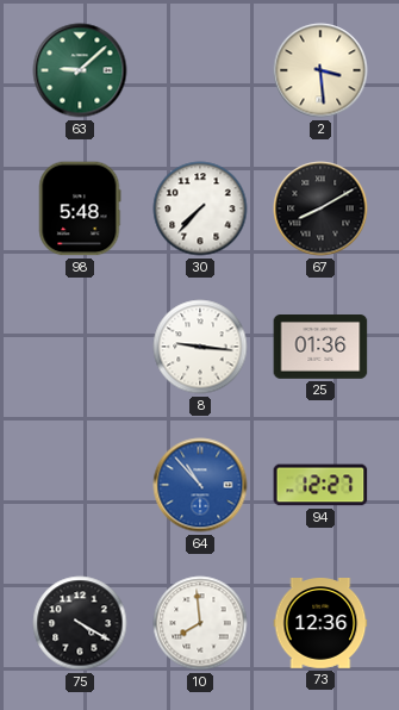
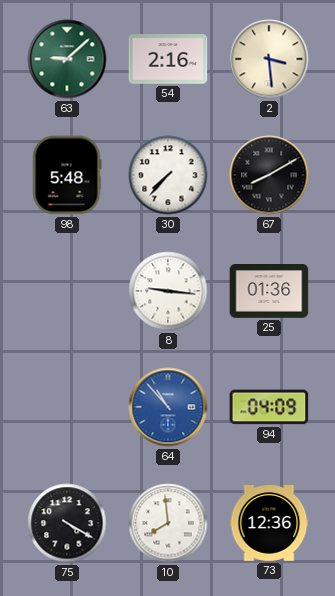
54: none -> 2:16
94: 12:27 -> 04:09
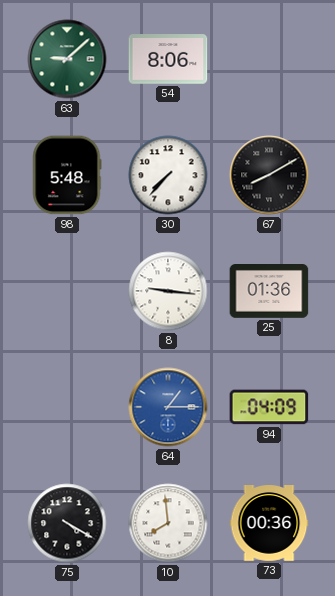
54: 2:16 -> 8:06
2: 3:29 -> none
64: 10:53 -> 1:15
73: 12:36 -> 00:36
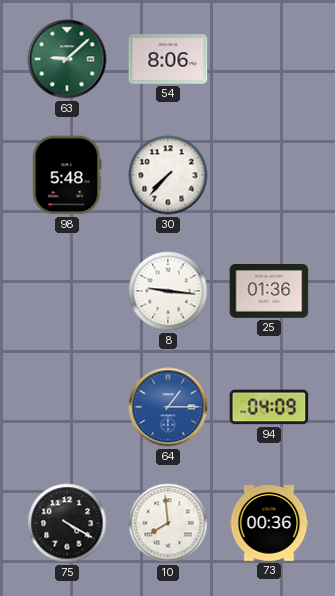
67: 8:10 -> none
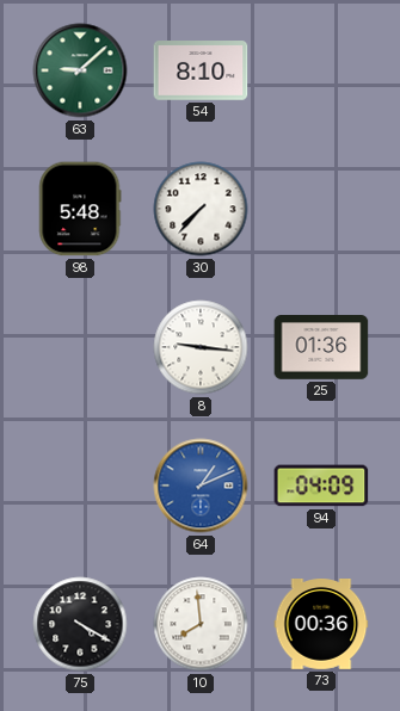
54: 8:06 -> 8:10
64: 1:15 -> 1:11
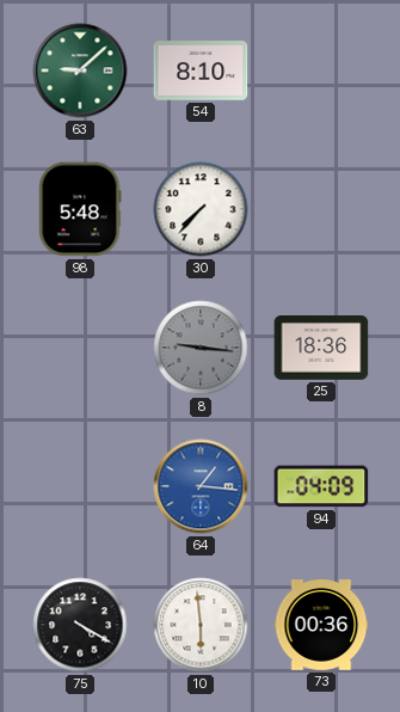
8 dial: white -> grey
25: 01:36 -> 18:36
64: 1:11 -> 1:16
10: 7:59 -> 5:59
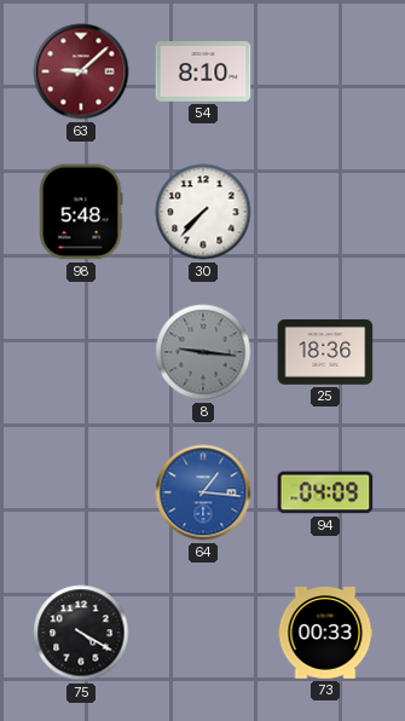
63 dial: green -> burgundy
10: 5:59 -> none
73: 00:36 -> 00:33
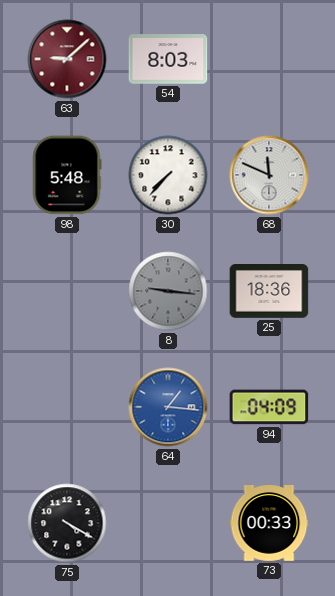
54: 8:10 -> 8:03
68: none -> 11:49
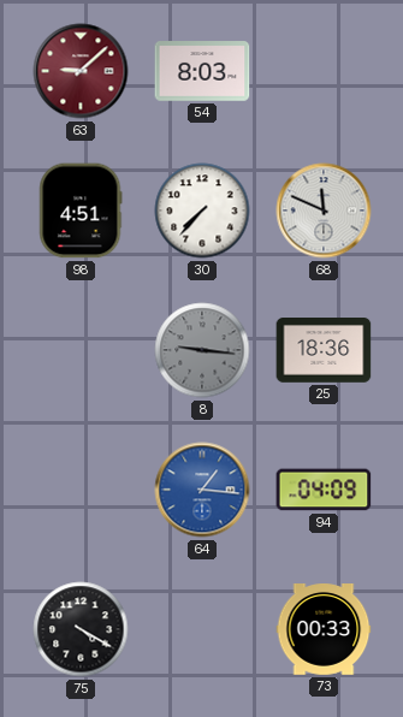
98: 5:48 -> 4:51
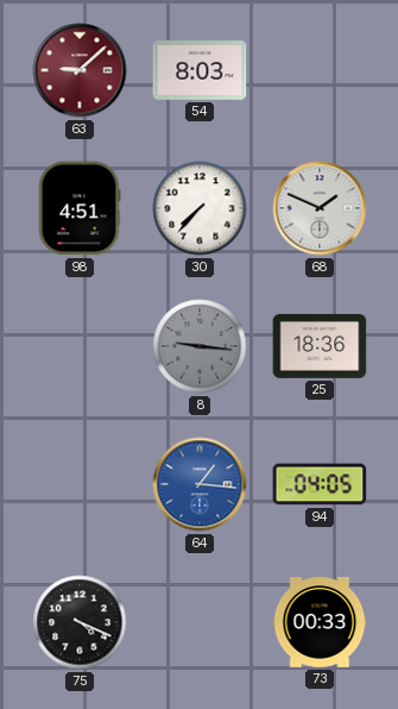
68: 11:49 -> 1:49
94: 04:09 -> 04:05
75: 4:20 -> 4:19
